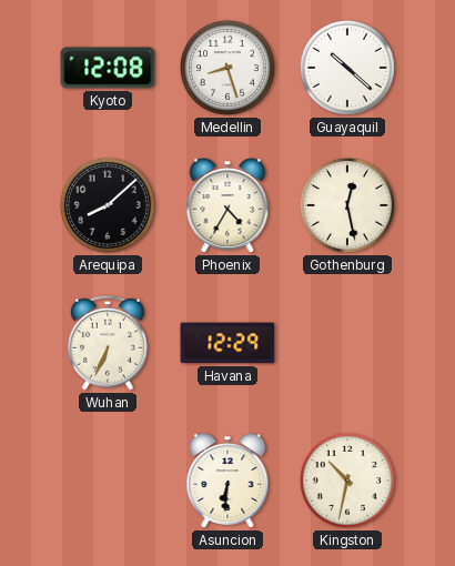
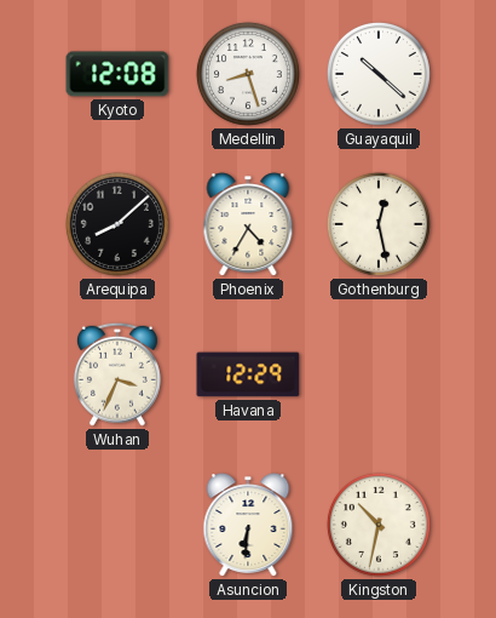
Wuhan: 6:34 -> 3:34
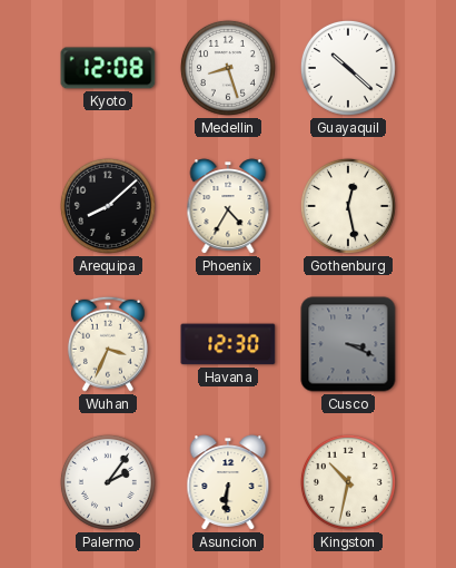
Havana: 12:29 -> 12:30
Cusco: none -> 3:19
Palermo: none -> 2:06
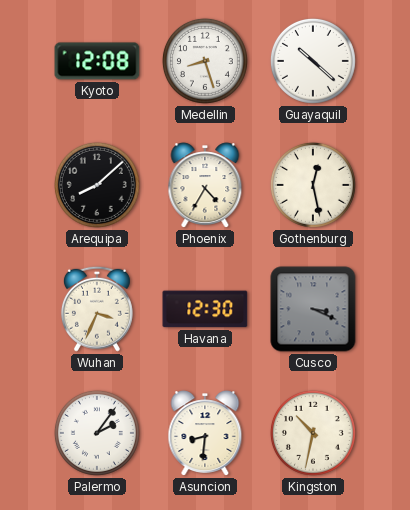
Asuncion: 6:31 -> 8:31
